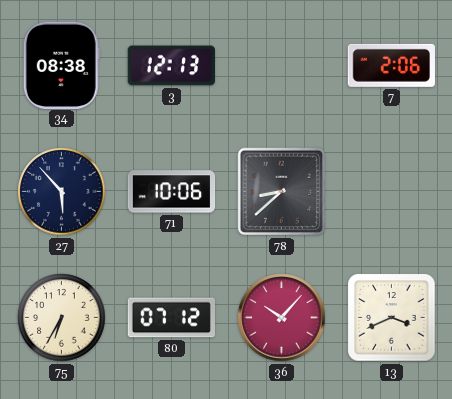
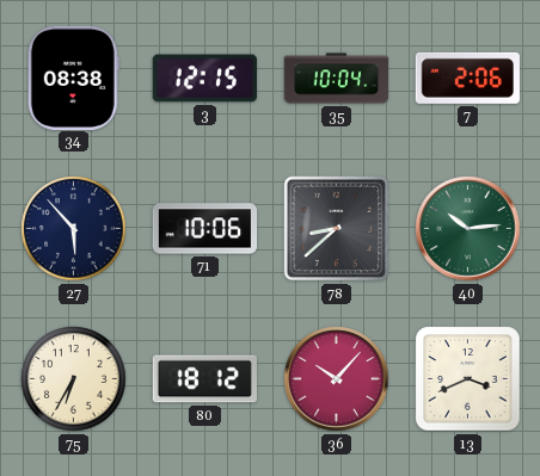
3: 12:13 -> 12:15
35: none -> 10:04
40: none -> 10:14
80: 07:12 -> 18:12
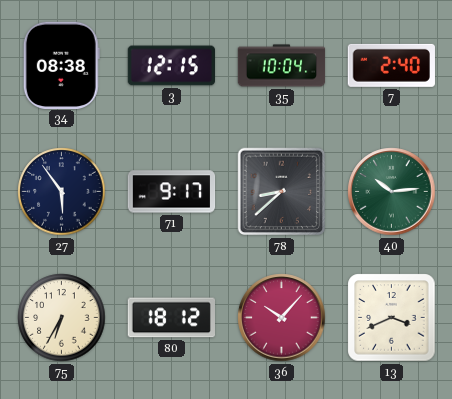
7: 2:06 -> 2:40
27: 5:53 -> 5:54
71: 10:06 -> 9:17
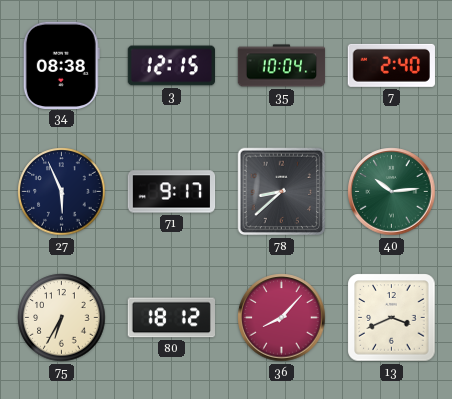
27: 5:54 -> 5:56
36: 10:07 -> 8:07
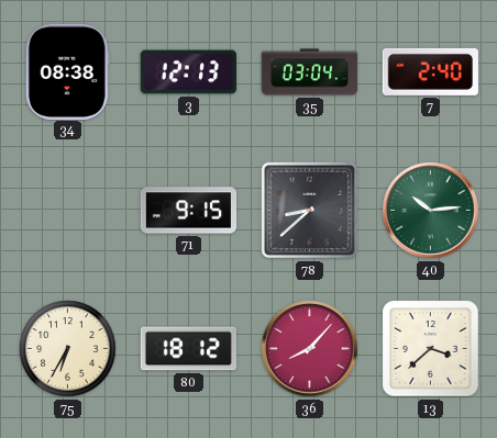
3: 12:15 -> 12:13
35: 10:04 -> 03:04
27: 5:56 -> none
71: 9:17 -> 9:15
13: 3:41 -> 3:38
